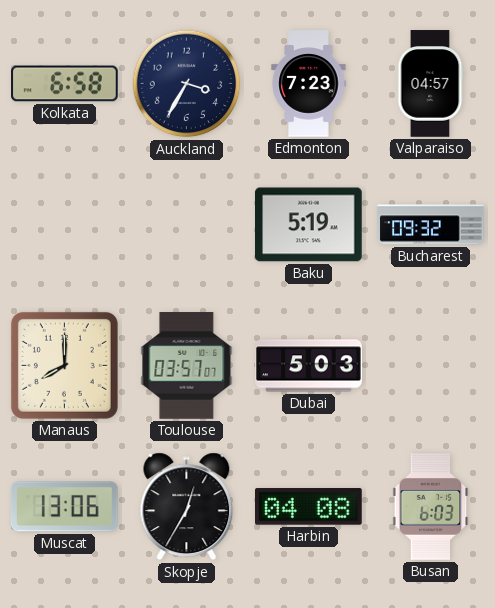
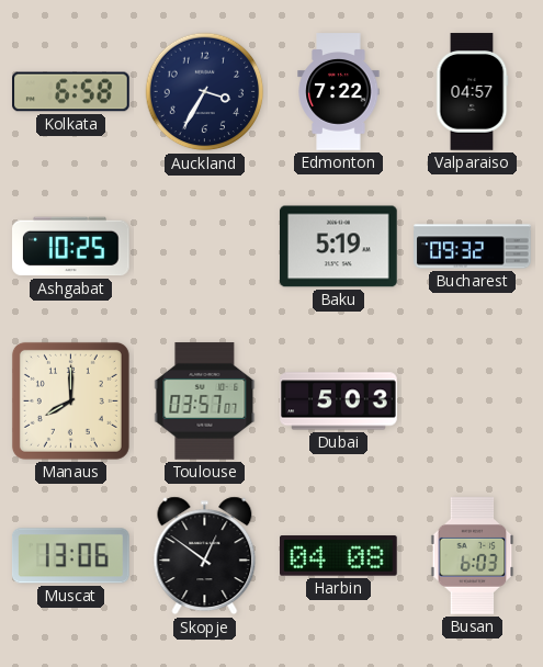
Edmonton: 7:23 -> 7:22
Ashgabat: none -> 10:25
Skopje: 12:35 -> 12:51
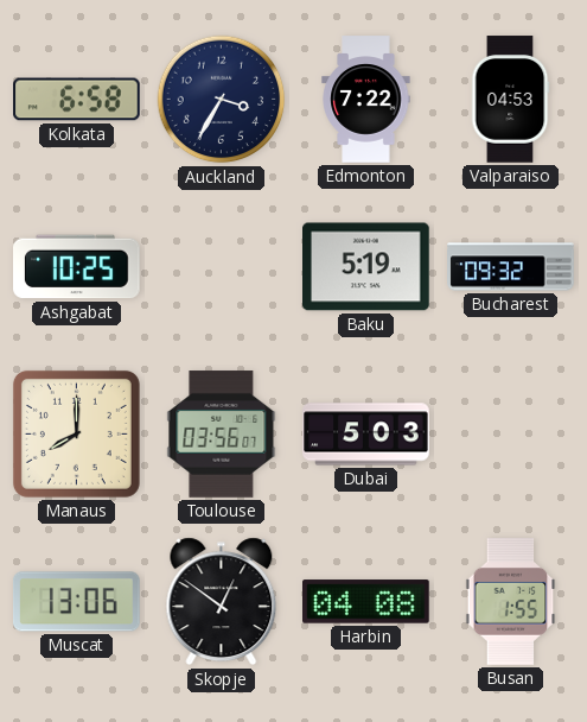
Valparaiso: 04:57 -> 04:53
Toulouse: 03:57 -> 03:56
Busan: 6:03 -> 1:55
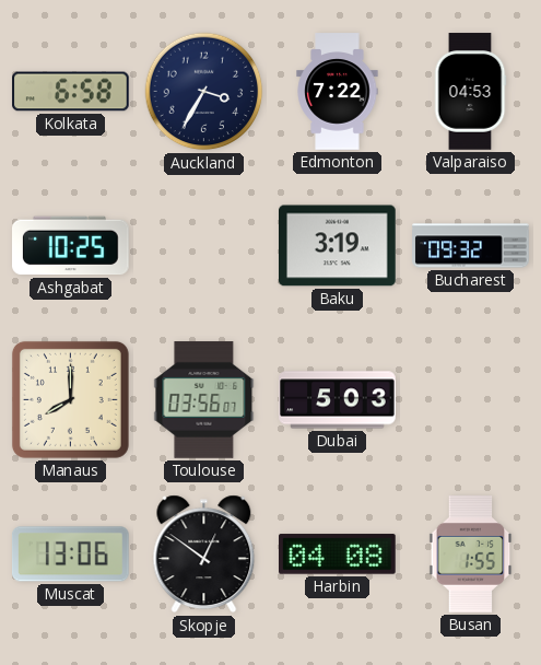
Baku: 5:19 -> 3:19
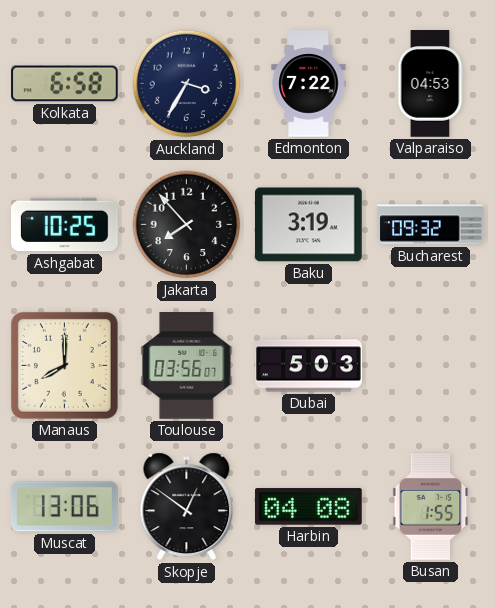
Jakarta: none -> 7:53
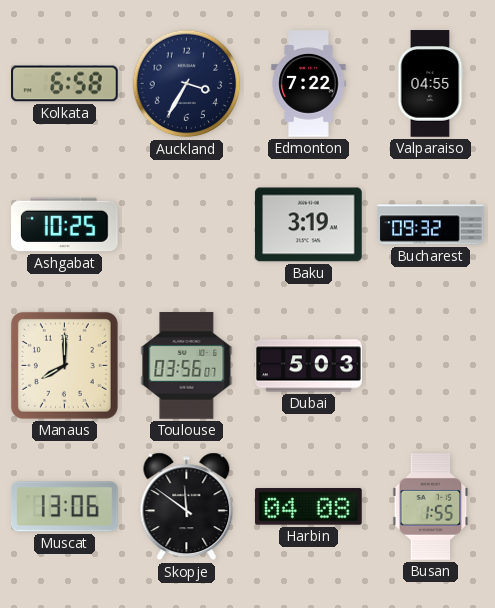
Valparaiso: 04:53 -> 04:55
Jakarta: 7:53 -> none
Skopje: 12:51 -> 11:51
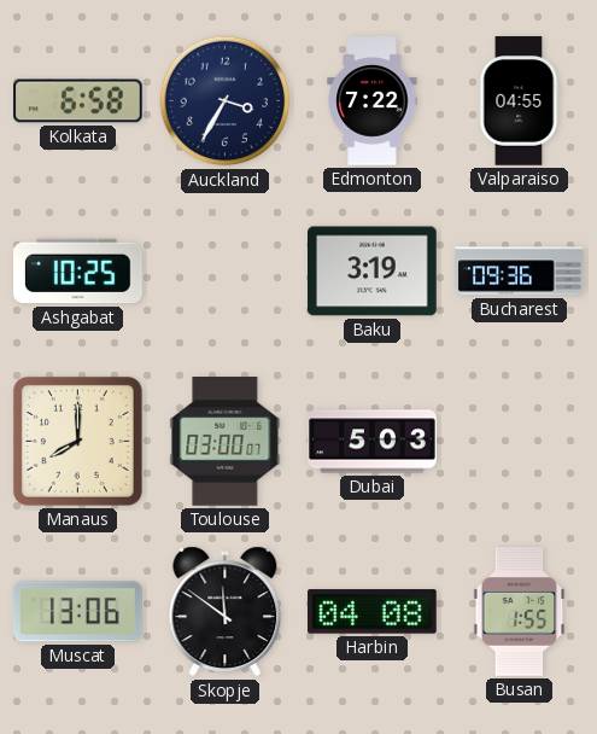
Bucharest: 09:32 -> 09:36
Toulouse: 03:56 -> 03:00
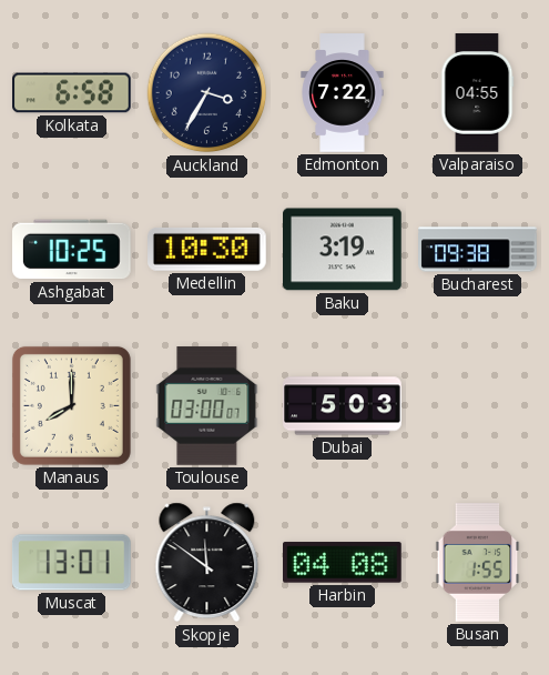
Medellin: none -> 10:30
Bucharest: 09:36 -> 09:38
Muscat: 13:06 -> 13:01
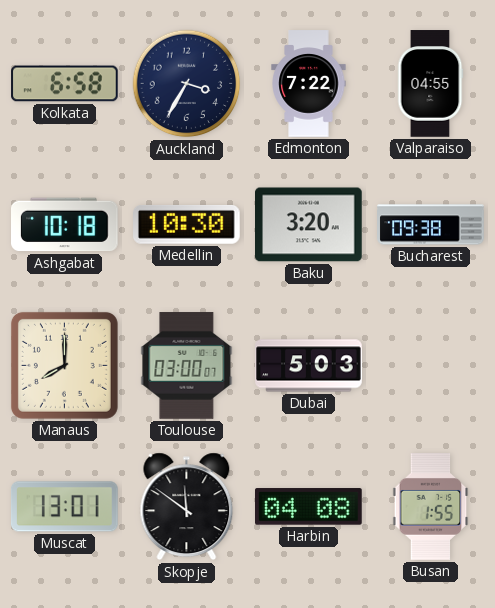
Ashgabat: 10:25 -> 10:18
Baku: 3:19 -> 3:20
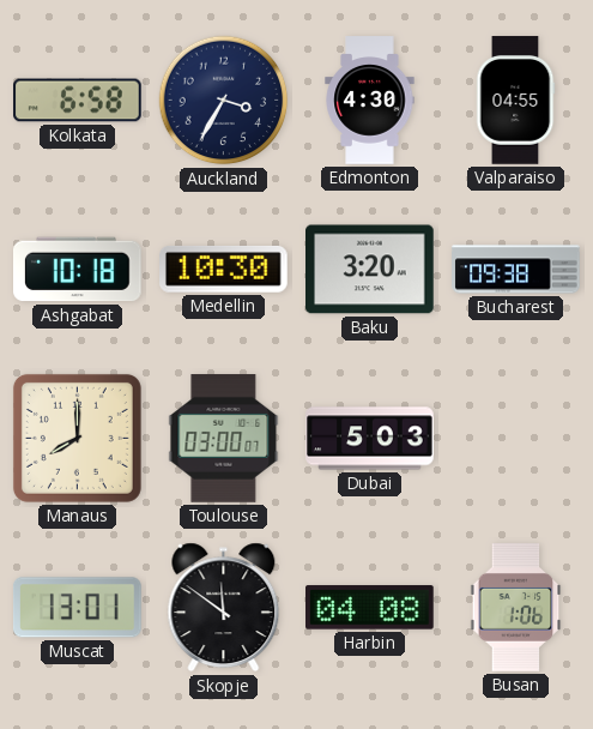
Edmonton: 7:22 -> 4:30
Busan: 1:55 -> 1:06
